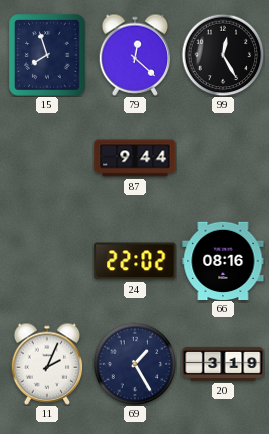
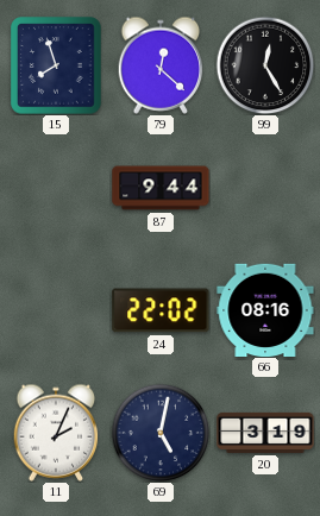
69: 1:25 -> 5:02
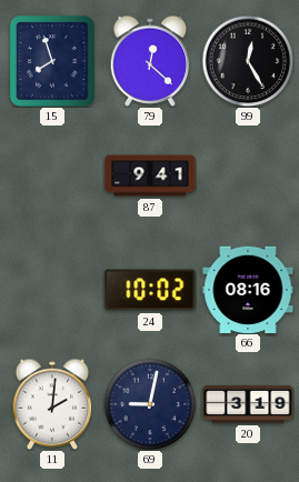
87: 9:44 -> 9:41
24: 22:02 -> 10:02
11: 2:04 -> 2:01
69: 5:02 -> 9:02
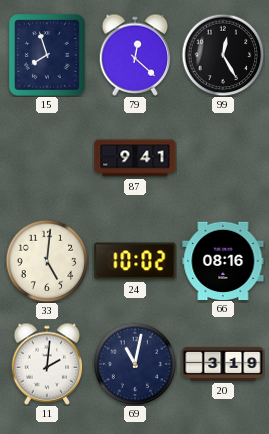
33: none -> 5:01
69: 9:02 -> 11:02
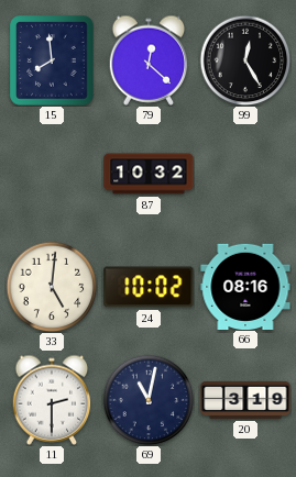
15: 7:57 -> 7:59
87: 9:41 -> 10:32
11: 2:01 -> 2:30
